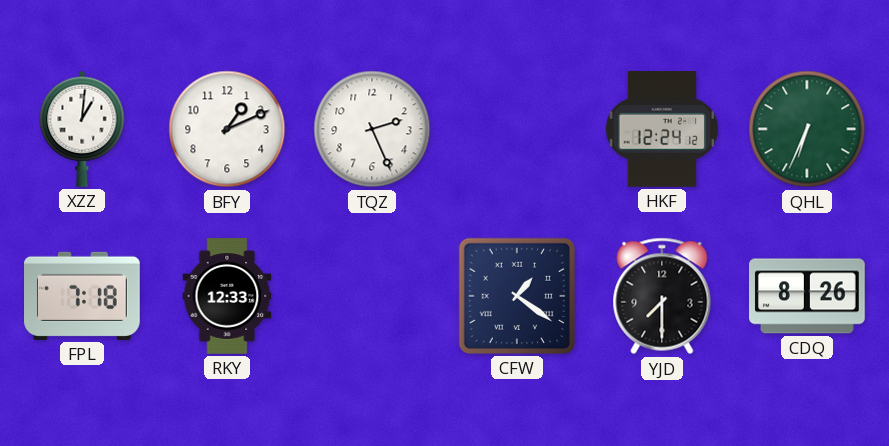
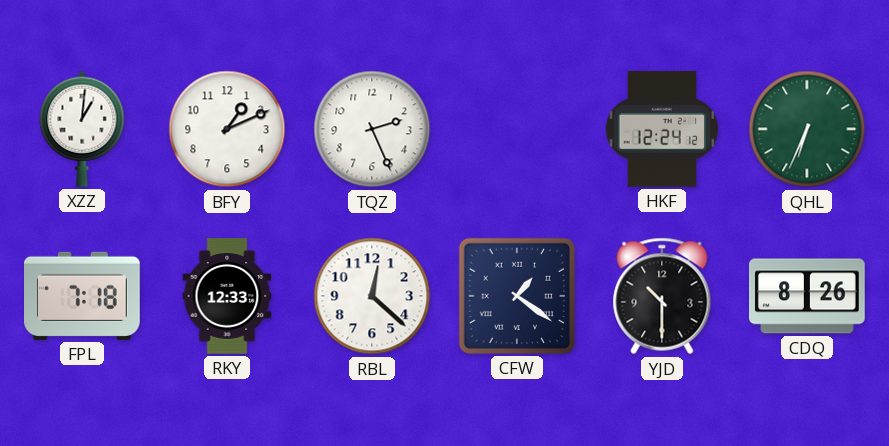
RBL: none -> 12:22
YJD: 7:30 -> 10:30
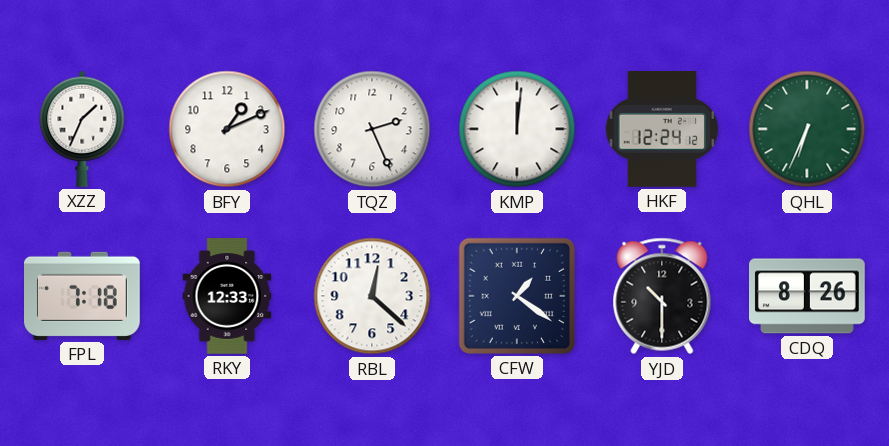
XZZ: 1:01 -> 1:34
KMP: none -> 12:01
